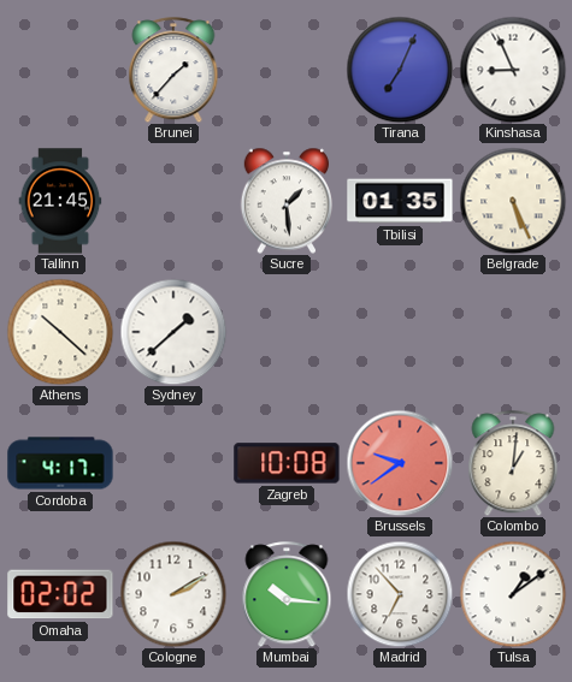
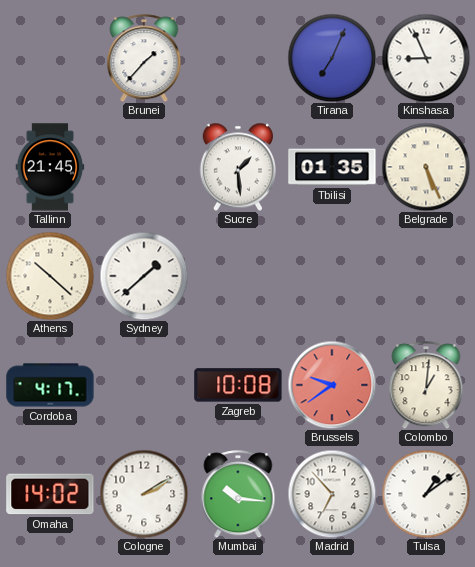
Omaha: 02:02 -> 14:02
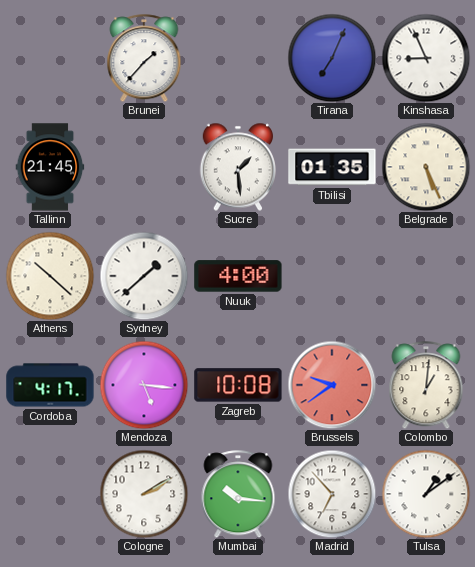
Nuuk: none -> 4:00
Mendoza: none -> 5:16
Omaha: 14:02 -> none
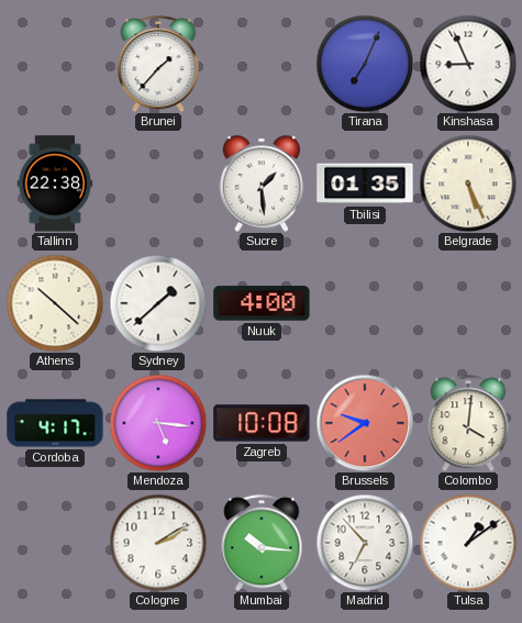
Tallinn: 21:45 -> 22:38
Colombo: 1:01 -> 4:01
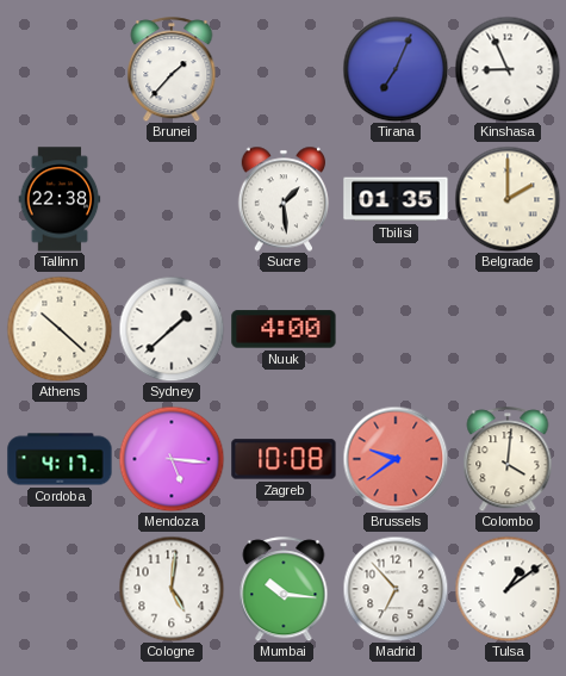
Belgrade: 5:26 -> 2:00
Cologne: 2:10 -> 5:01
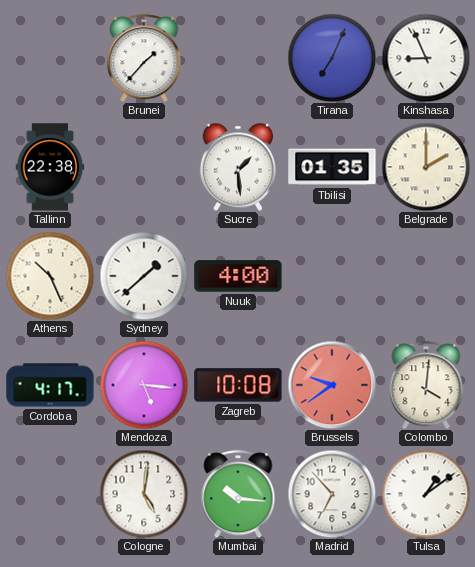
Athens: 10:22 -> 10:26
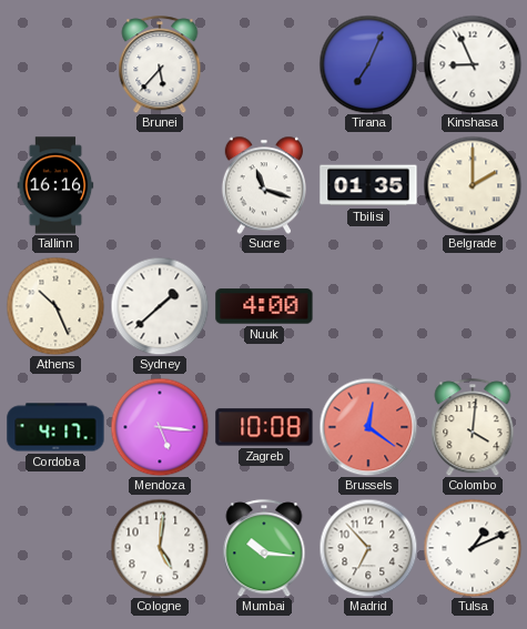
Brunei: 1:37 -> 5:37
Tallinn: 22:38 -> 16:16
Sucre: 1:29 -> 11:18
Brussels: 9:39 -> 12:21
Tulsa: 1:09 -> 1:11
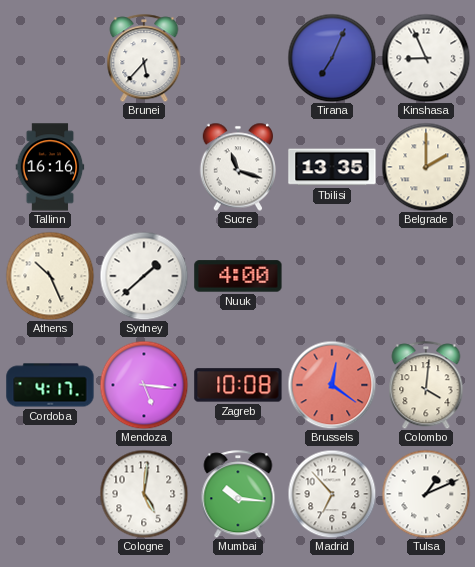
Tbilisi: 01:35 -> 13:35
